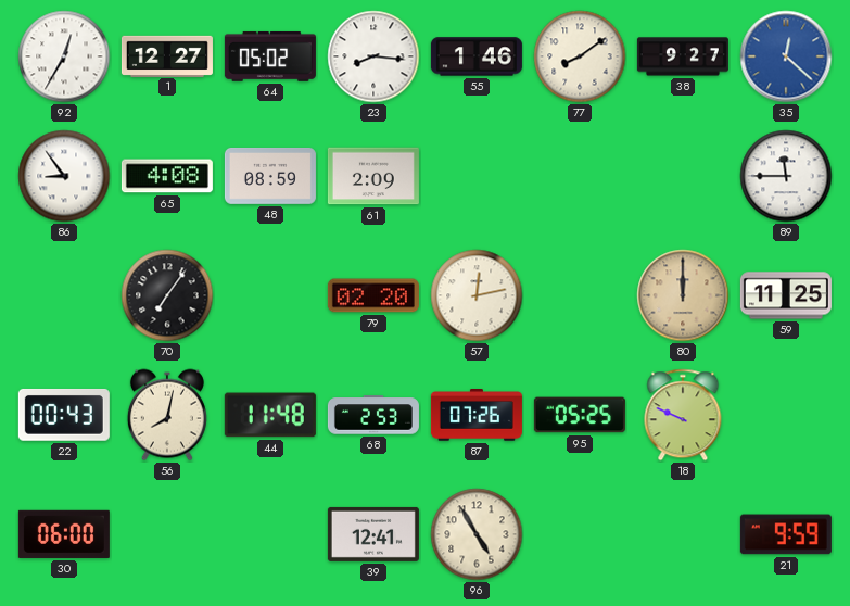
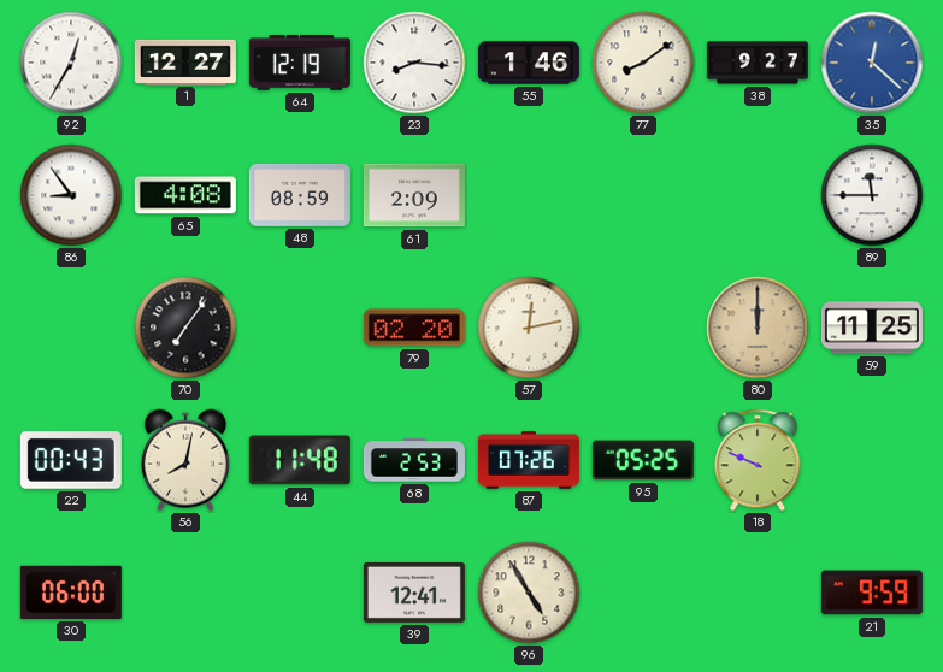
64: 05:02 -> 12:19
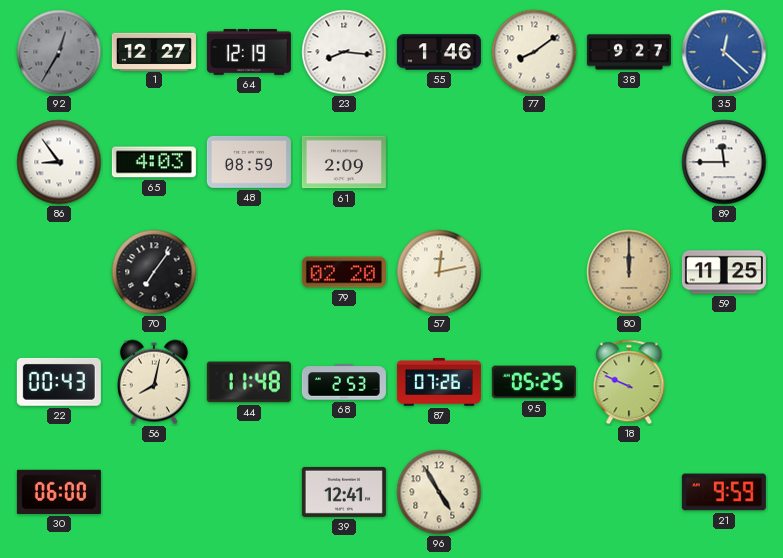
92 dial: white -> grey
65: 4:08 -> 4:03
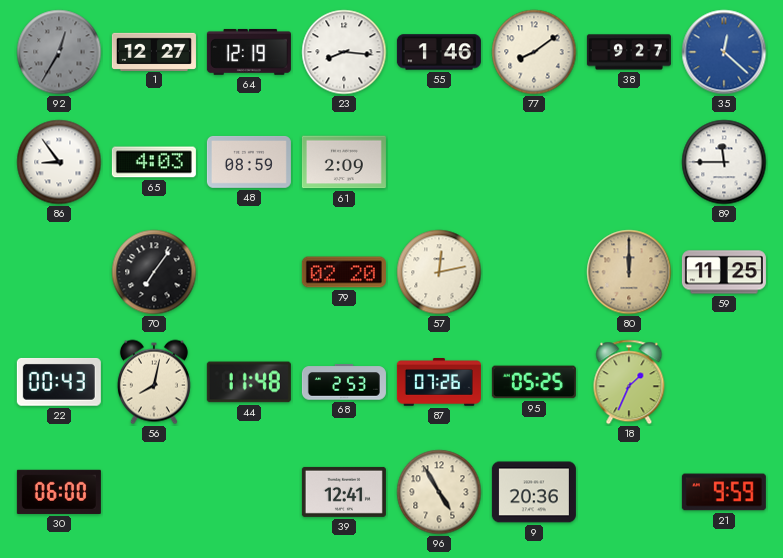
18: 9:49 -> 1:34
9: none -> 20:36
